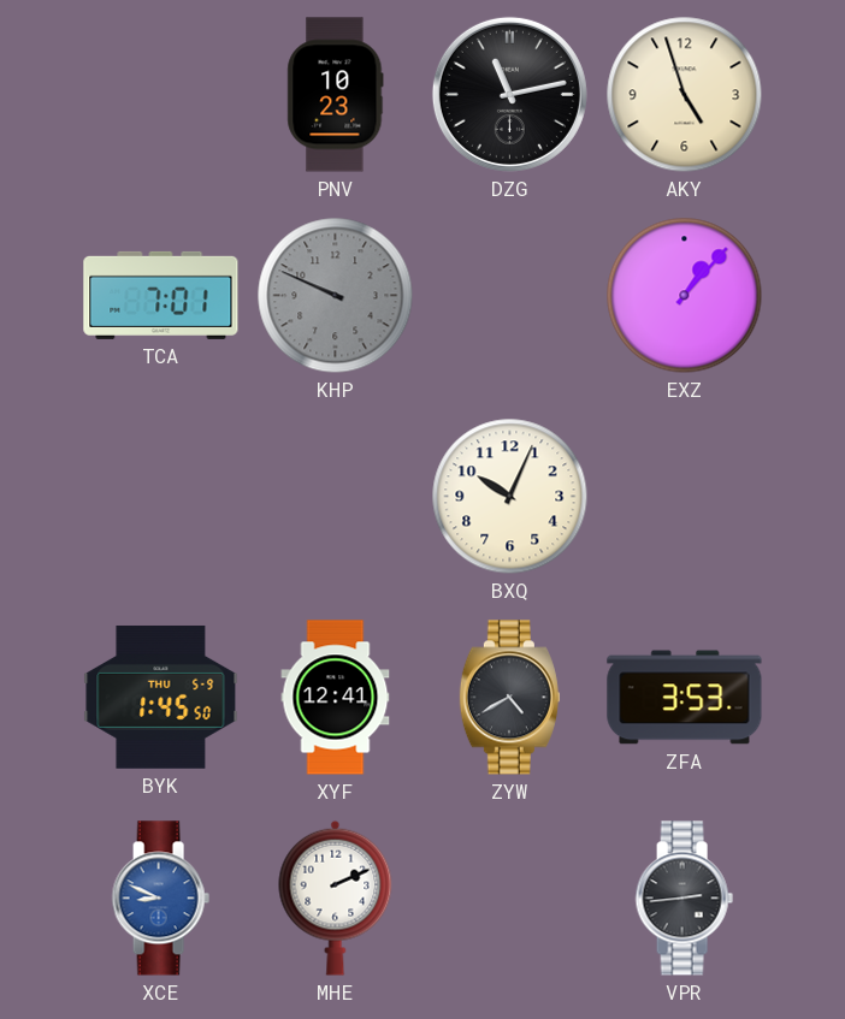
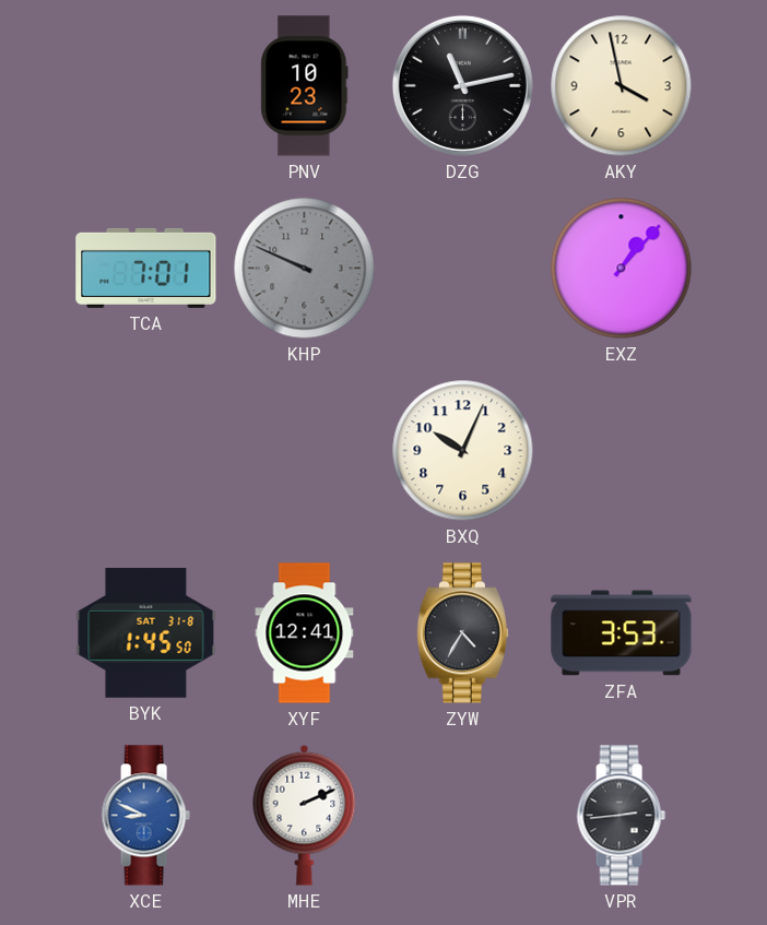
AKY: 4:57 -> 3:58
BYK date: THU 5-9 -> SAT 31-8
ZYW: 4:40 -> 4:35
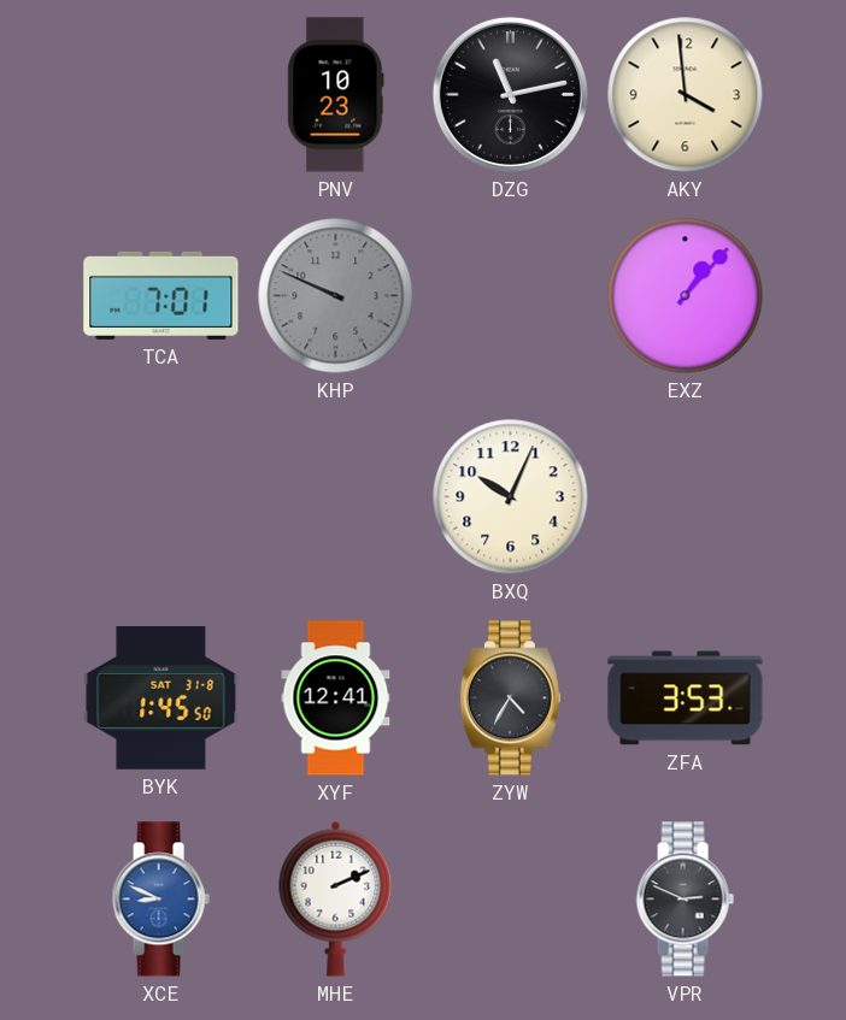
AKY: 3:58 -> 3:59
VPR: 2:44 -> 2:49
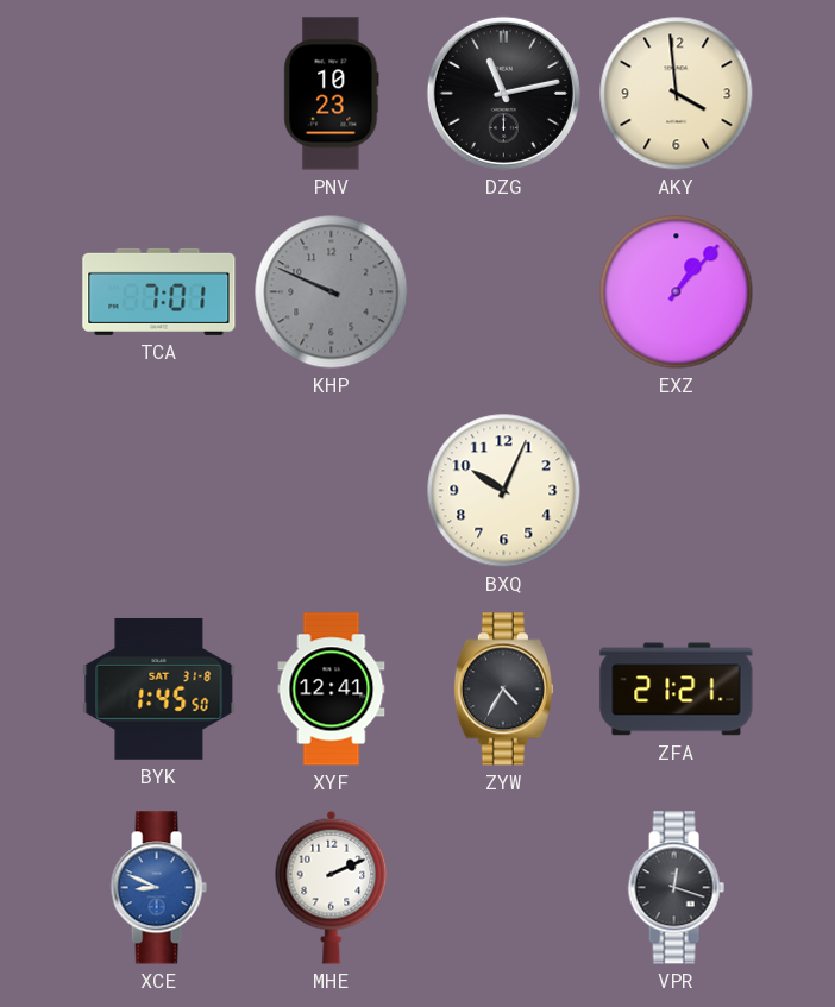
ZFA: 3:53 -> 21:21
VPR: 2:49 -> 12:18
